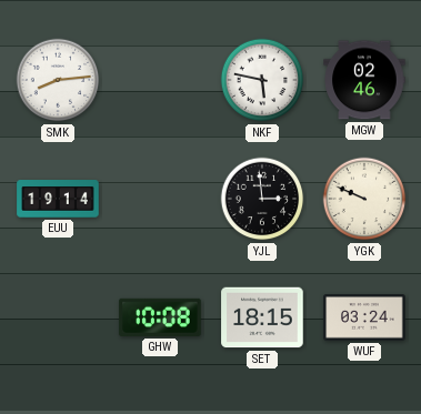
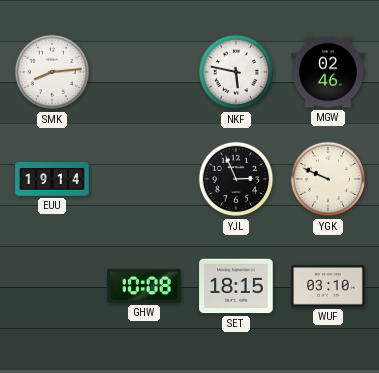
YJL: 2:59 -> 2:56
WUF: 03:24 -> 03:10
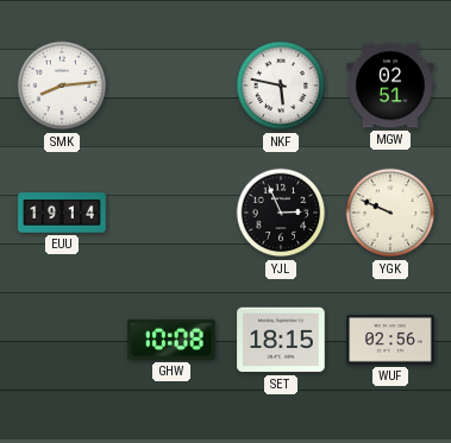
MGW: 02:46 -> 02:51
WUF: 03:10 -> 02:56
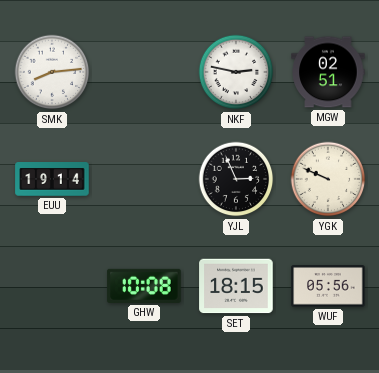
NKF: 5:47 -> 2:47
WUF: 02:56 -> 05:56
